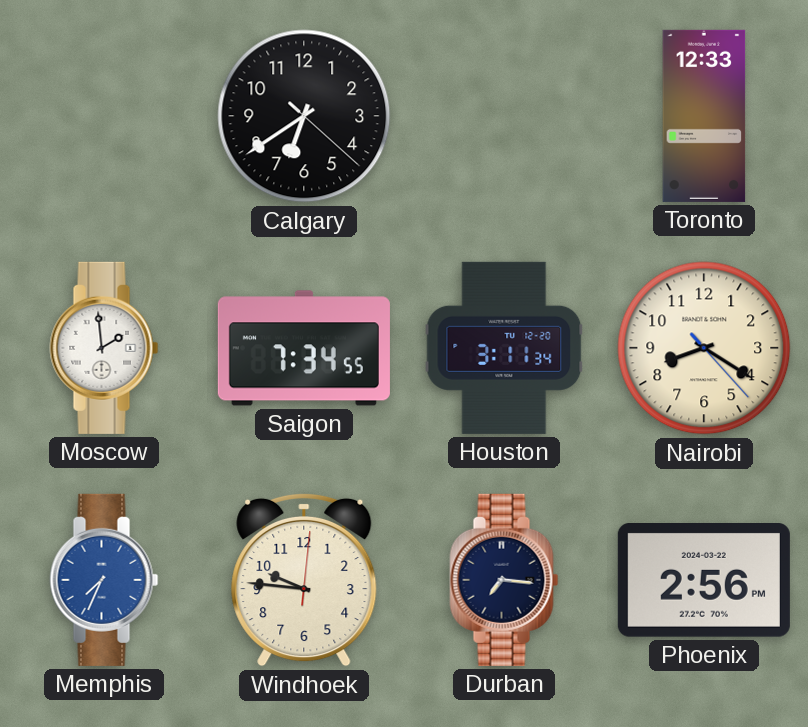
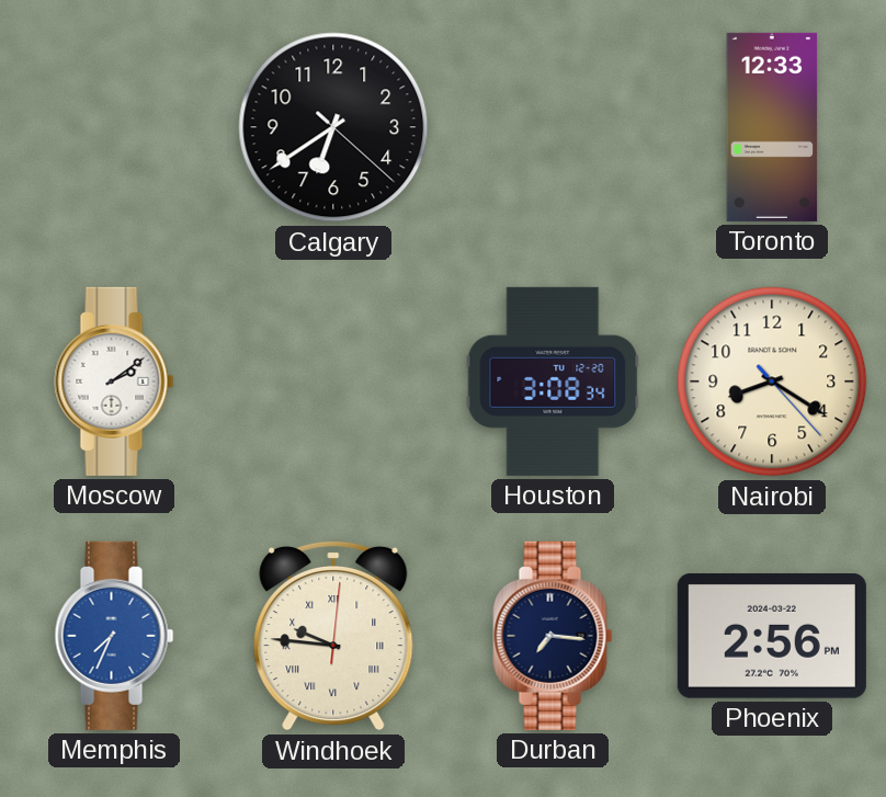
Moscow: 1:59 -> 2:09
Saigon: 7:34 -> none
Houston: 3:11 -> 3:08
Windhoek numerals: Arabic -> Roman
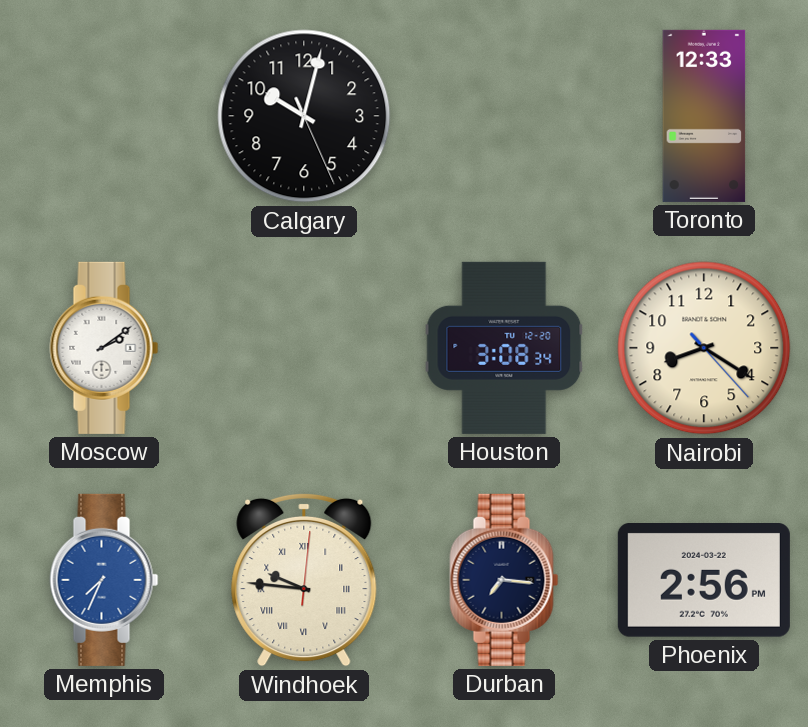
Calgary: 6:39 -> 10:02
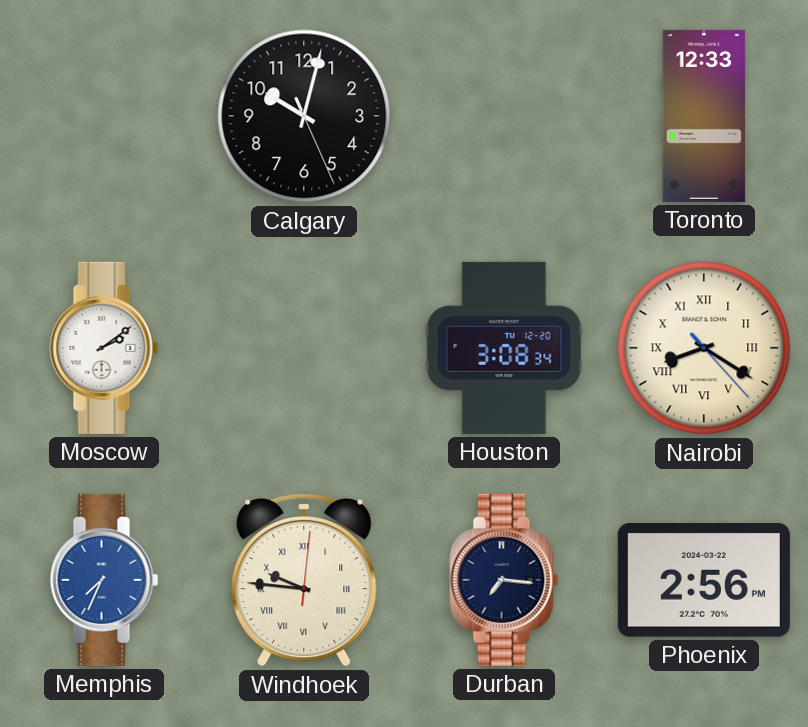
Nairobi numerals: Arabic -> Roman
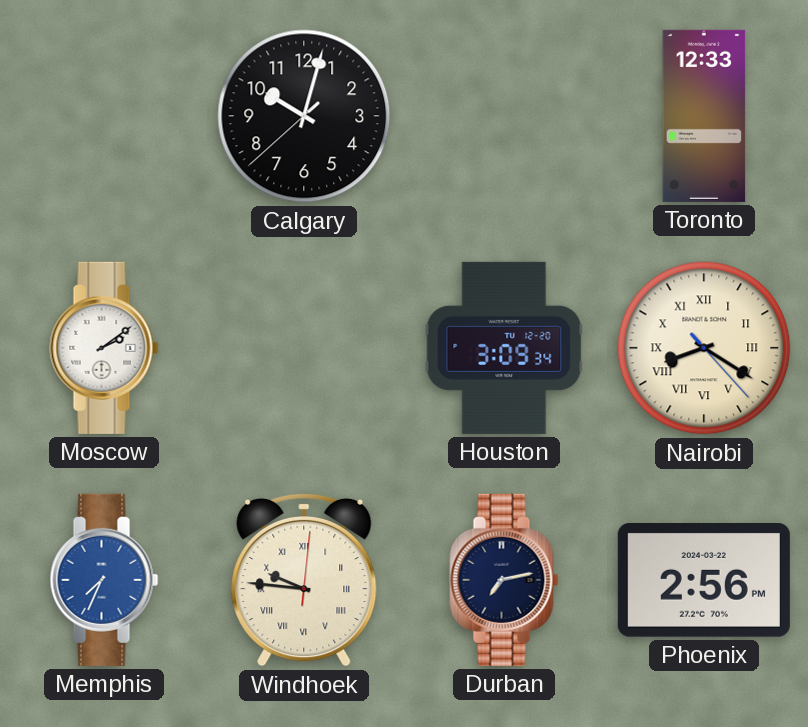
Calgary: 10:02:26 -> 10:02:38
Houston: 3:08 -> 3:09
Durban: 7:16 -> 7:13
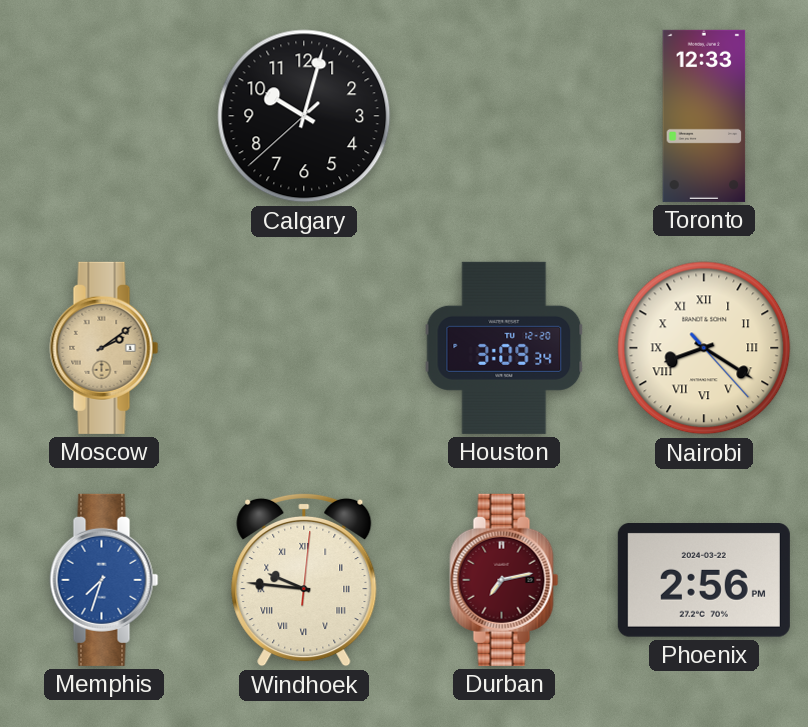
Moscow dial: white -> champagne
Memphis: 7:34 -> 7:33
Durban dial: navy -> burgundy
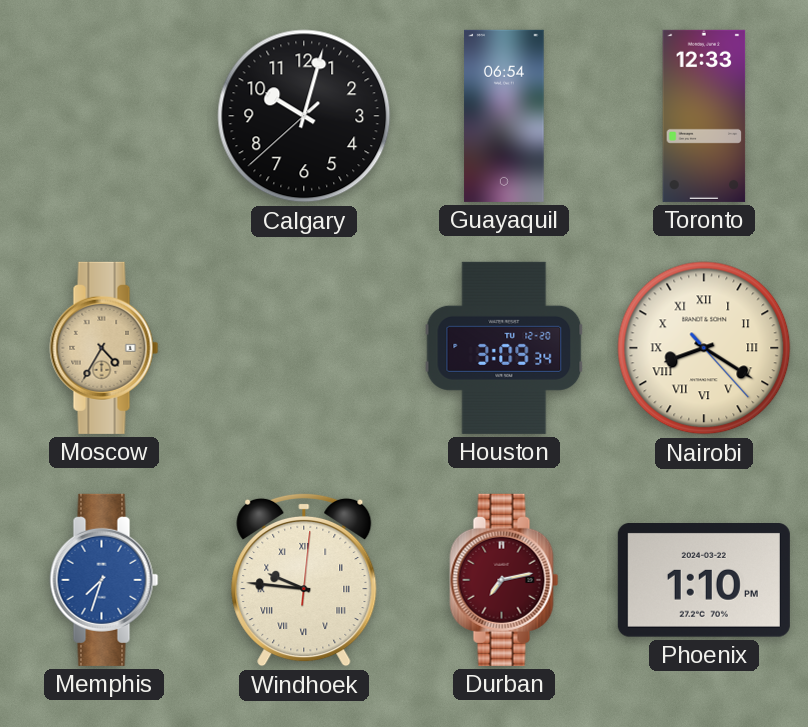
Guayaquil: none -> 06:54
Moscow: 2:09 -> 4:35
Phoenix: 2:56 -> 1:10
